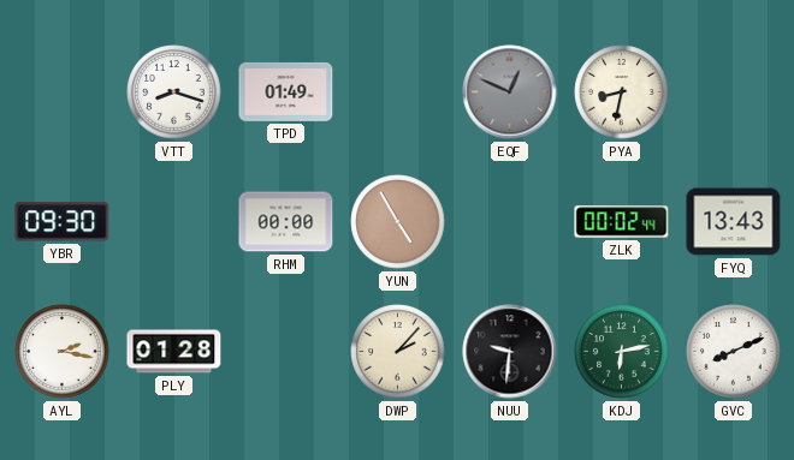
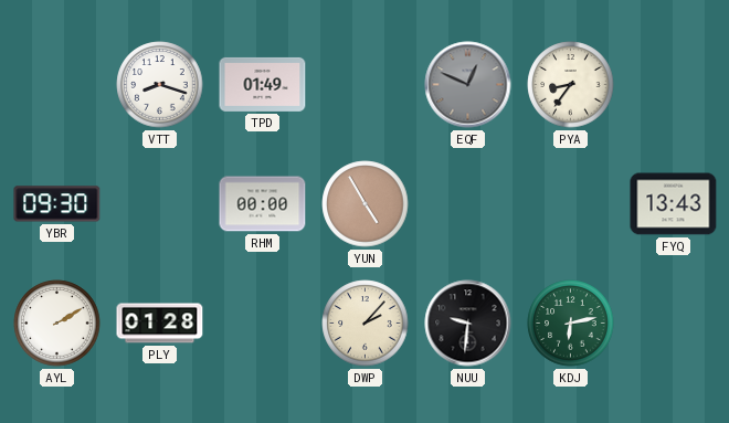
PYA: 8:32 -> 8:36
ZLK: 00:02 -> none
AYL: 2:17 -> 2:10
GVC: 8:11 -> none
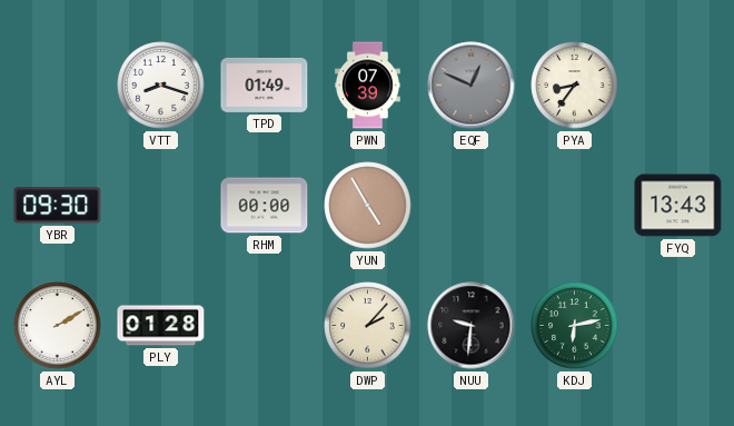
PWN: none -> 07:39
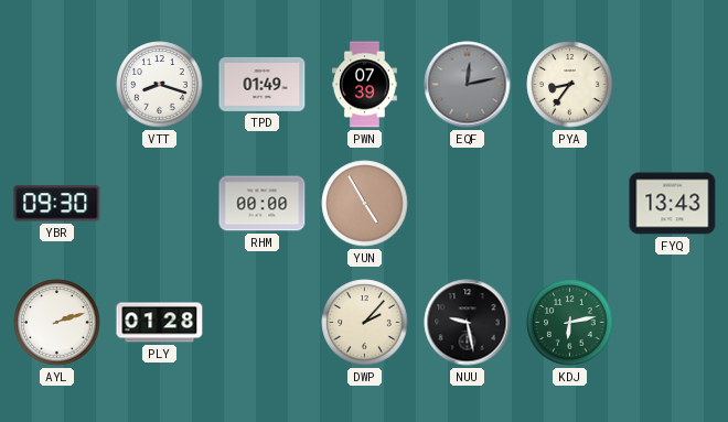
EQF: 12:49 -> 12:13
AYL: 2:10 -> 2:12
NUU: 9:31 -> 9:28
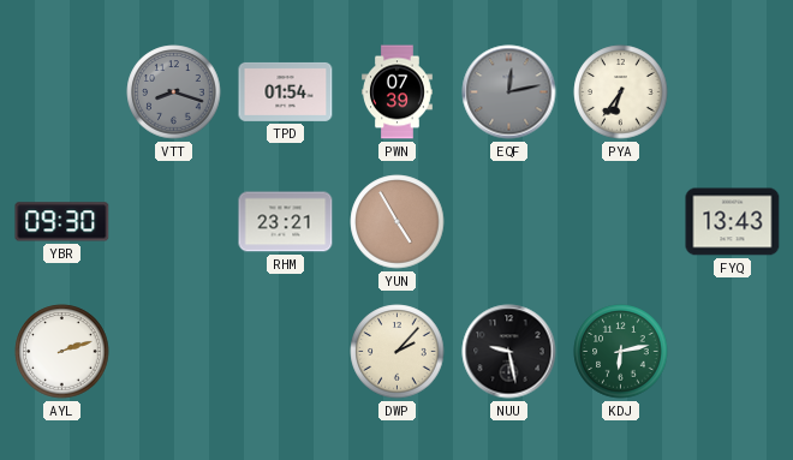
VTT dial: white -> grey
TPD: 01:49 -> 01:54
PYA: 8:36 -> 6:36
RHM: 00:00 -> 23:21
PLY: 01:28 -> none
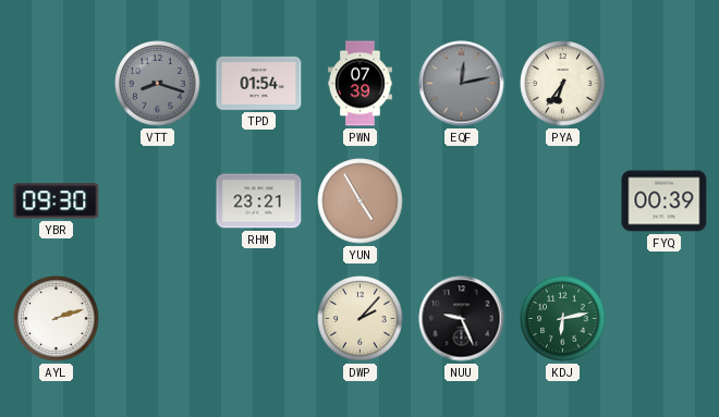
FYQ: 13:43 -> 00:39
NUU: 9:28 -> 9:26
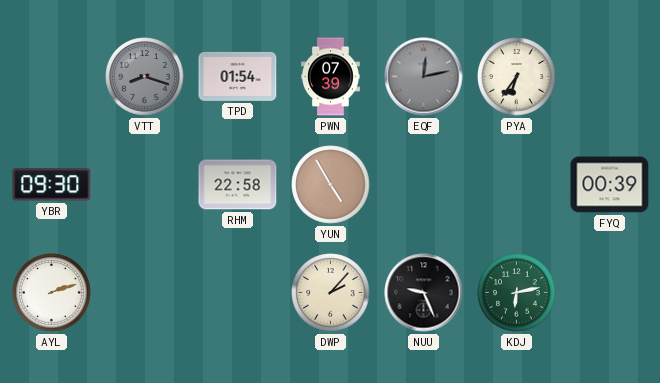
RHM: 23:21 -> 22:58
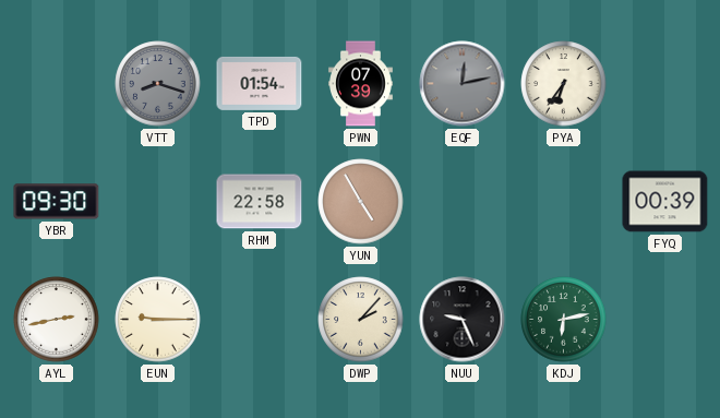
AYL: 2:12 -> 2:43
EUN: none -> 9:15
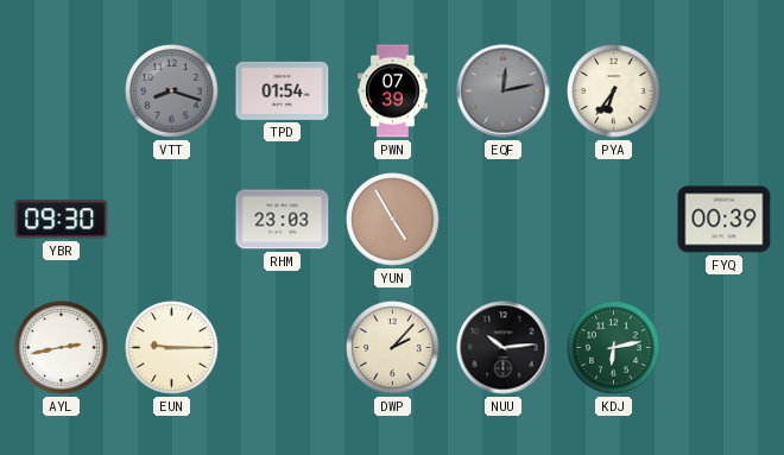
RHM: 22:58 -> 23:03
NUU: 9:26 -> 10:14
